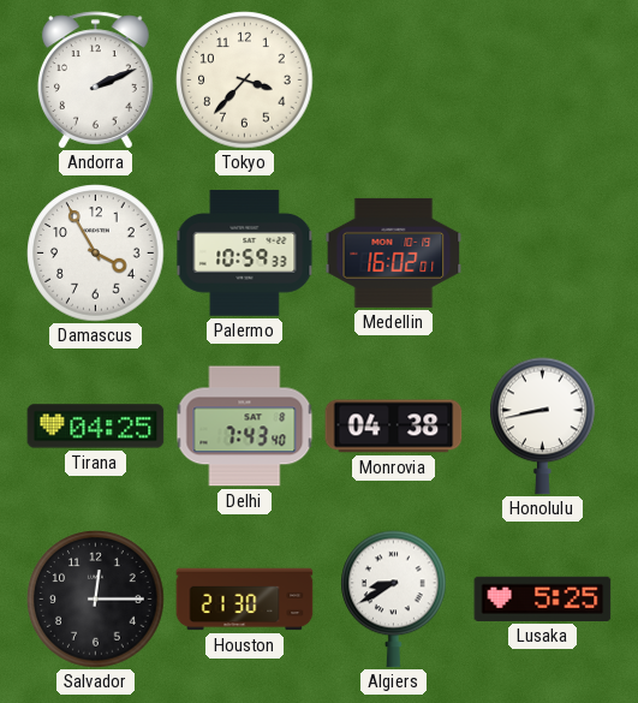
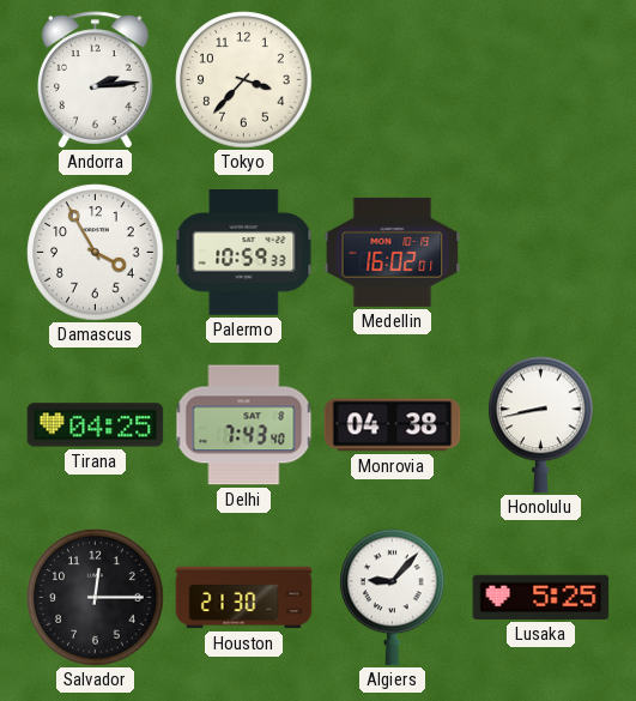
Andorra: 2:11 -> 2:14
Algiers: 8:40 -> 9:07
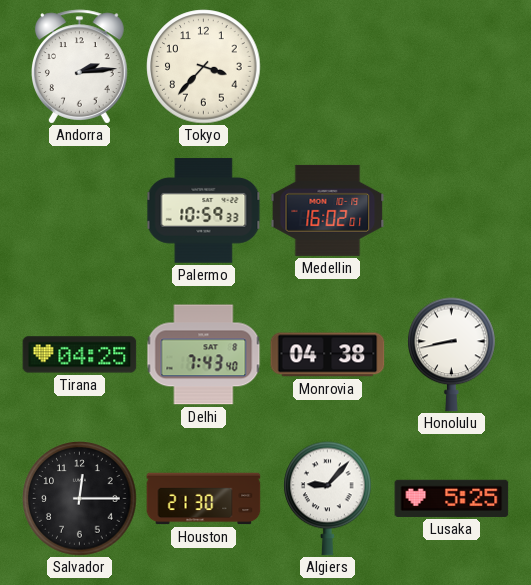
Damascus: 3:55 -> none
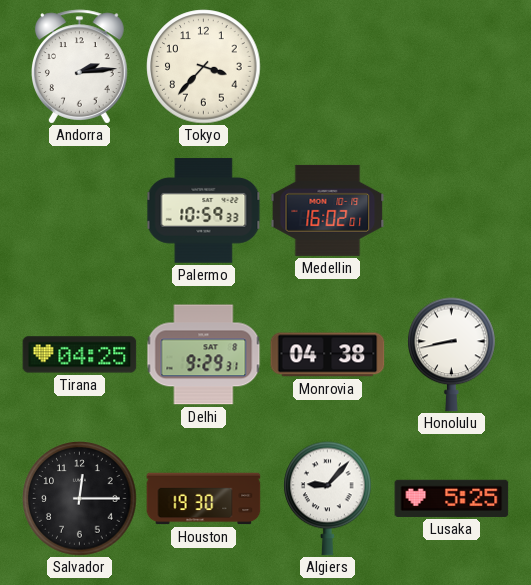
Delhi: 7:43 -> 9:29
Houston: 21:30 -> 19:30
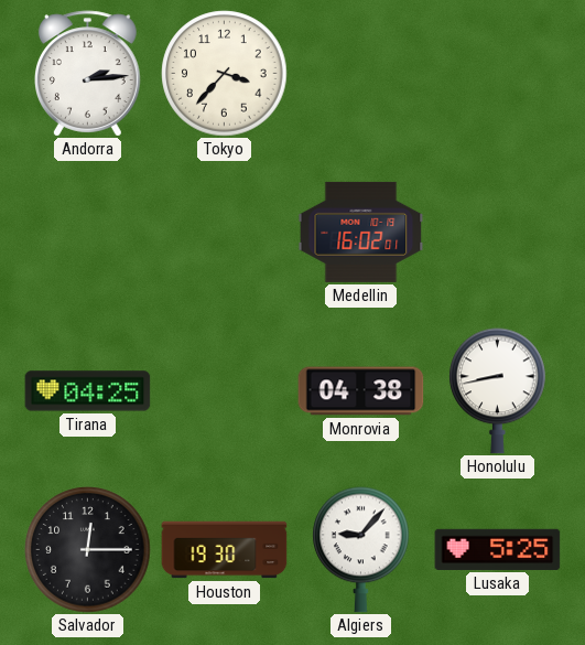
Palermo: 10:59 -> none
Delhi: 9:29 -> none
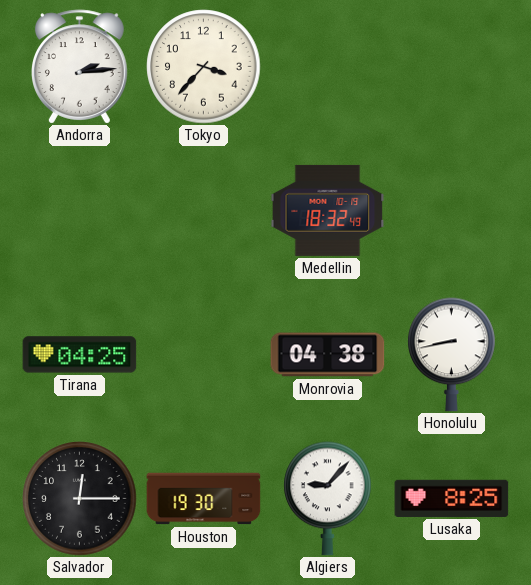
Medellin: 16:02 -> 18:32
Lusaka: 5:25 -> 8:25
